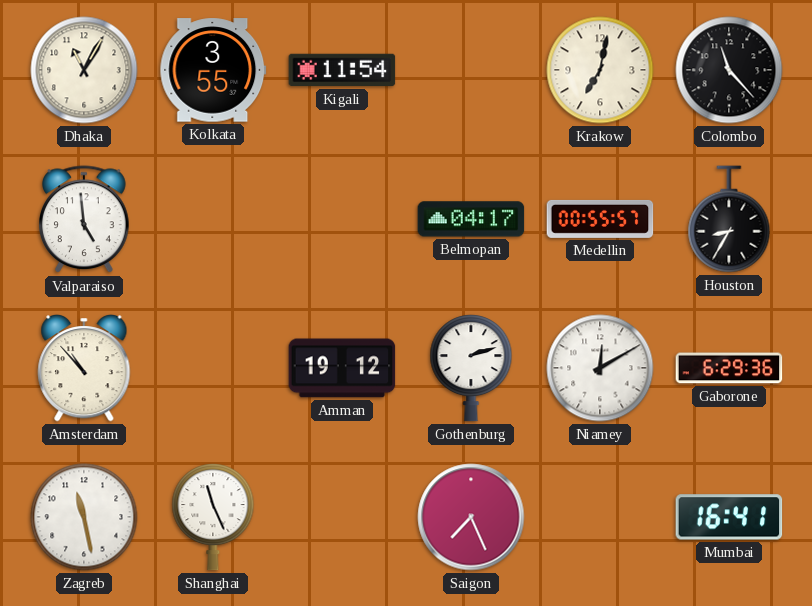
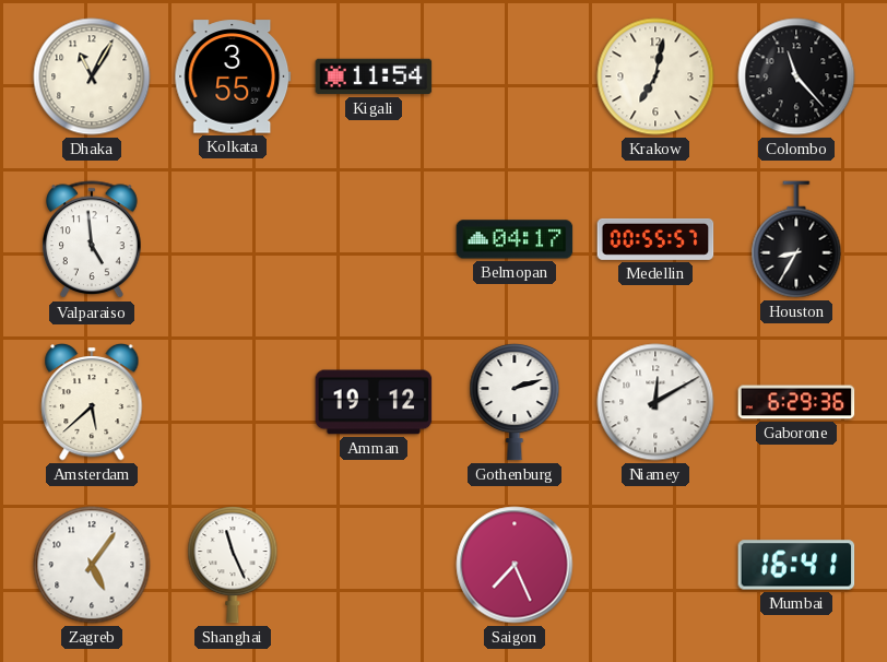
Amsterdam: 10:53 -> 5:38
Zagreb: 11:28 -> 5:06
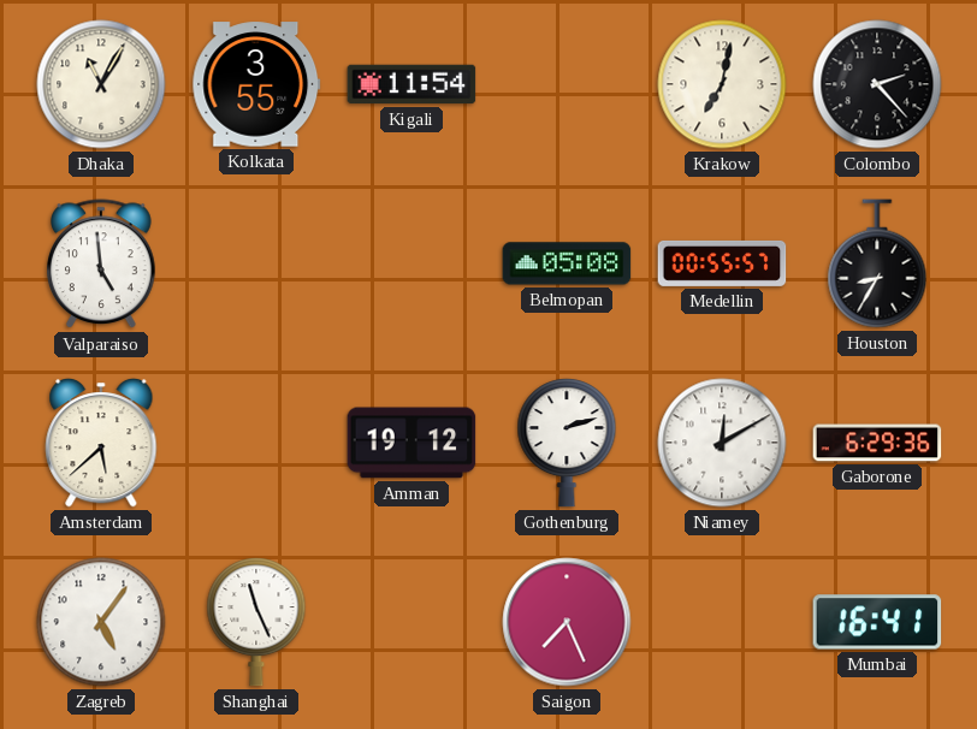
Colombo: 11:23 -> 2:23
Belmopan: 04:17 -> 05:08
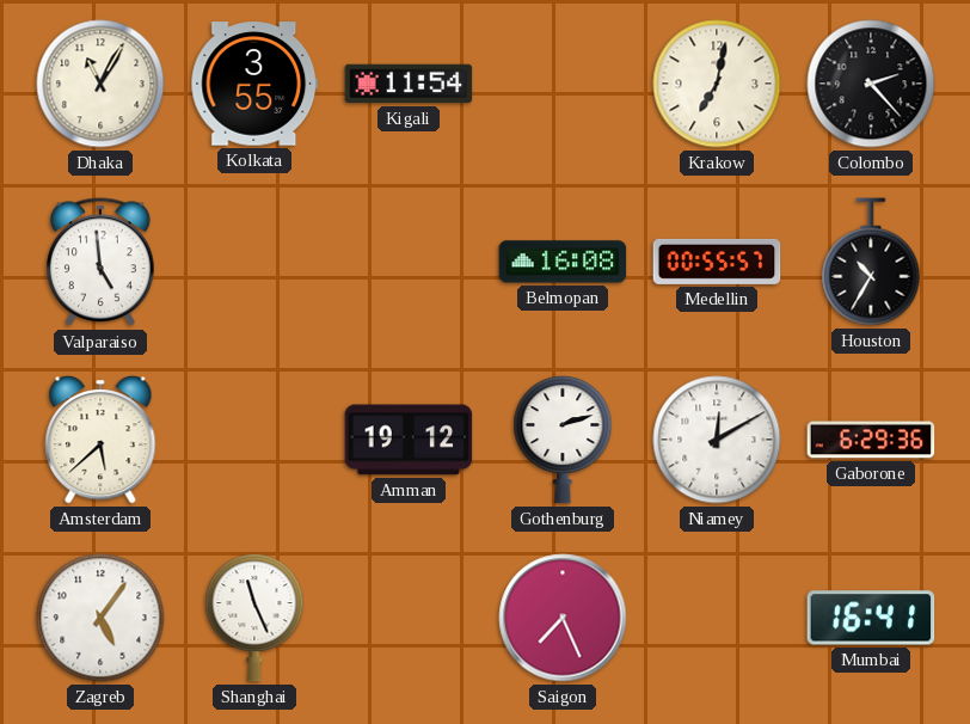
Belmopan: 05:08 -> 16:08
Houston: 8:35 -> 10:35
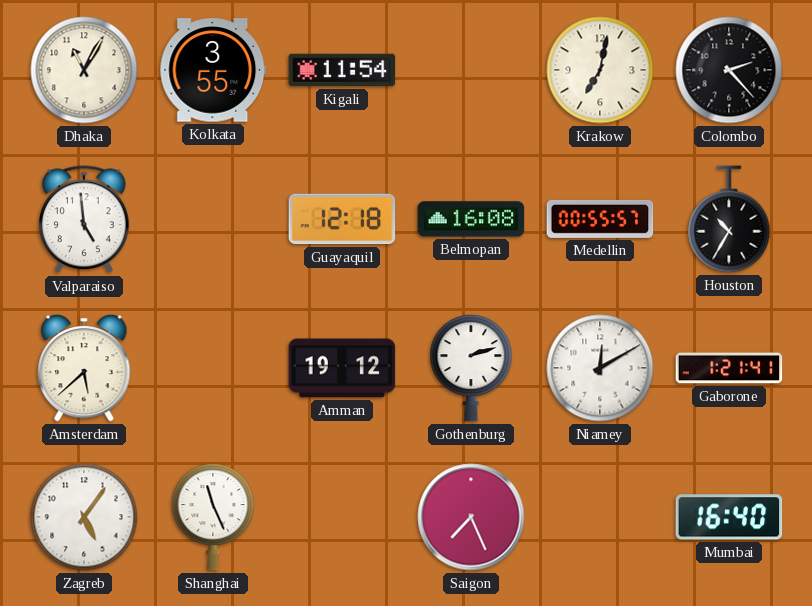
Guayaquil: none -> 12:18
Gaborone: 6:29 -> 1:21
Mumbai: 16:41 -> 16:40
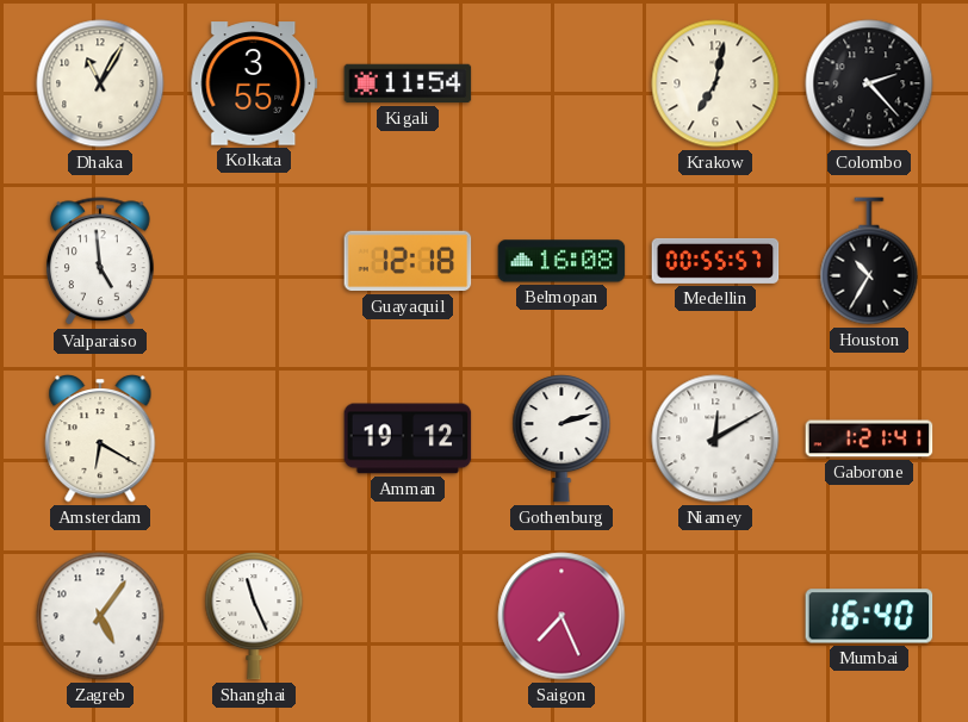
Amsterdam: 5:38 -> 6:20
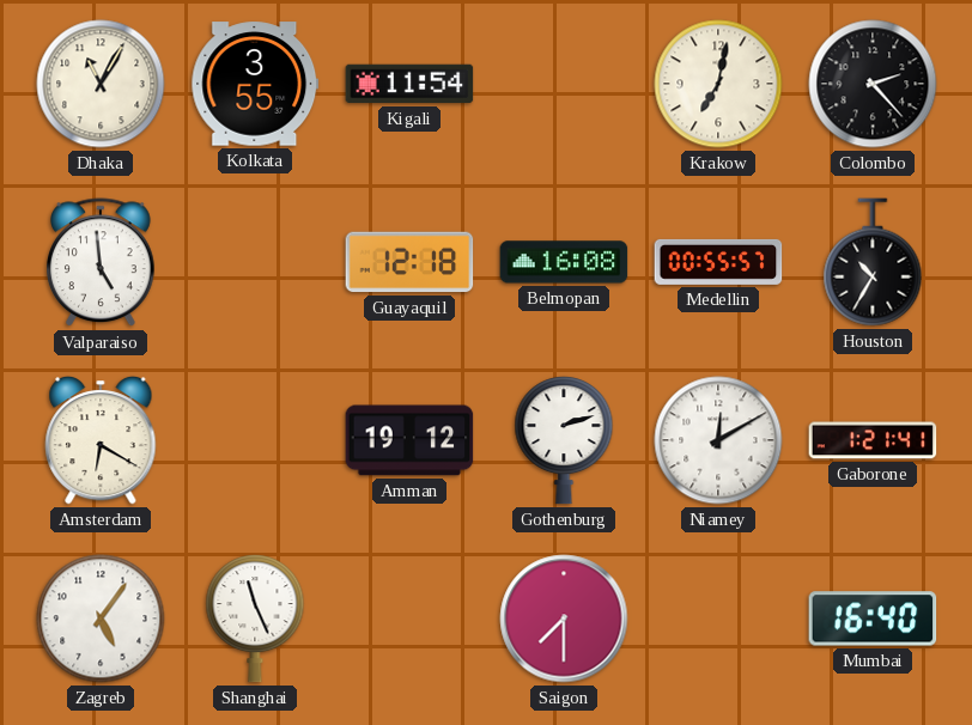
Saigon: 7:26 -> 7:30
